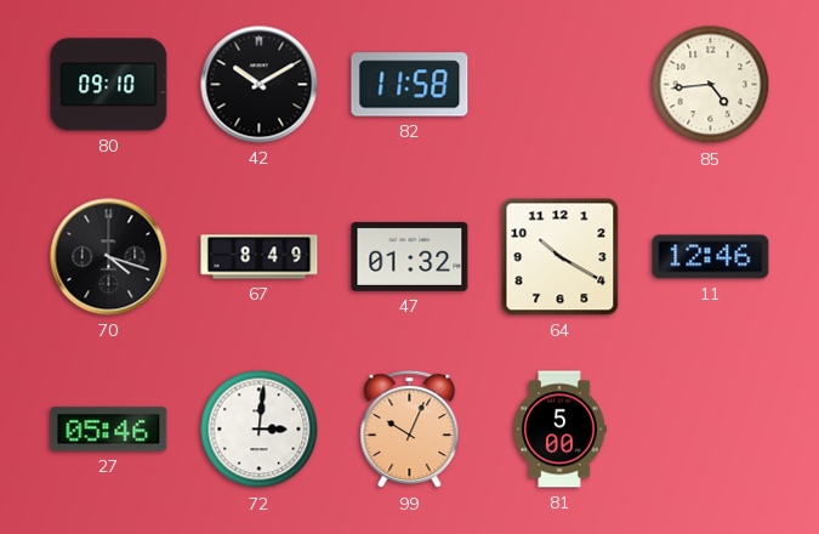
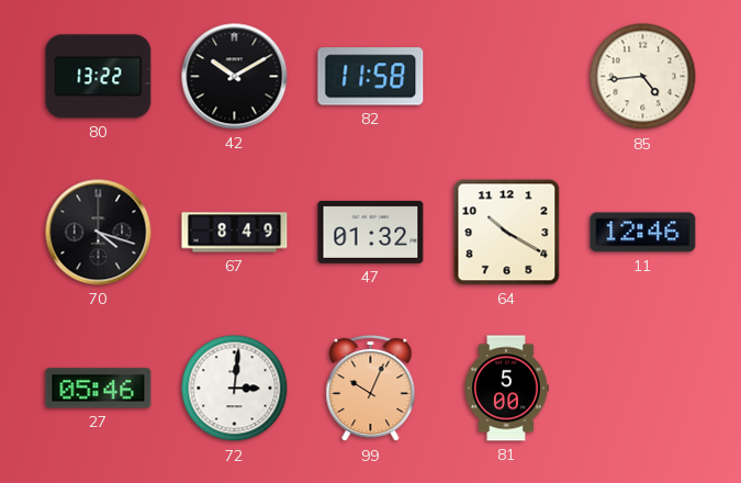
80: 09:10 -> 13:22
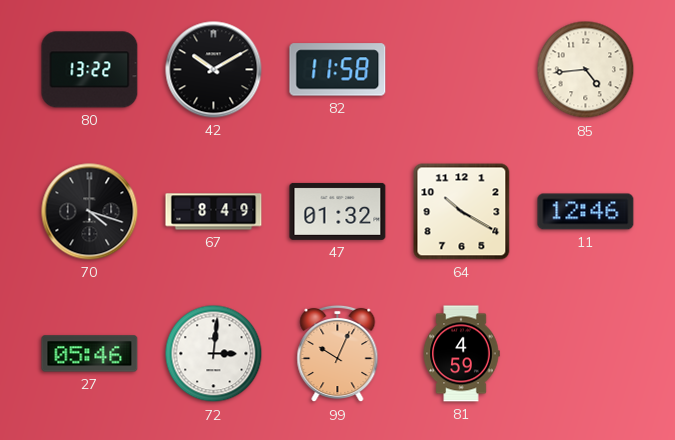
81: 5:00 -> 4:59
